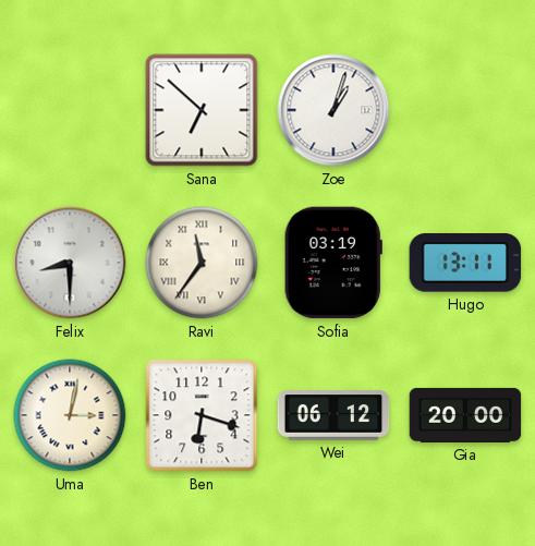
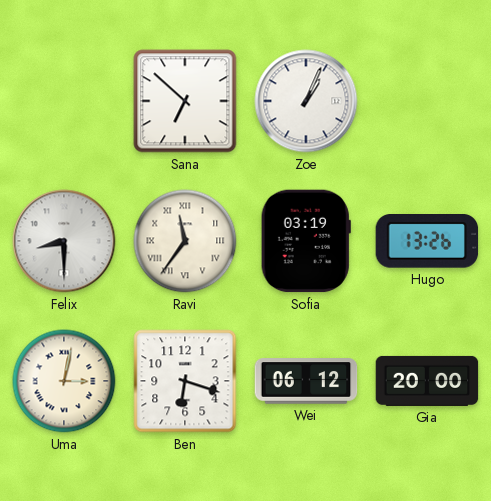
Zoe: 1:03 -> 1:04
Hugo: 13:11 -> 13:26
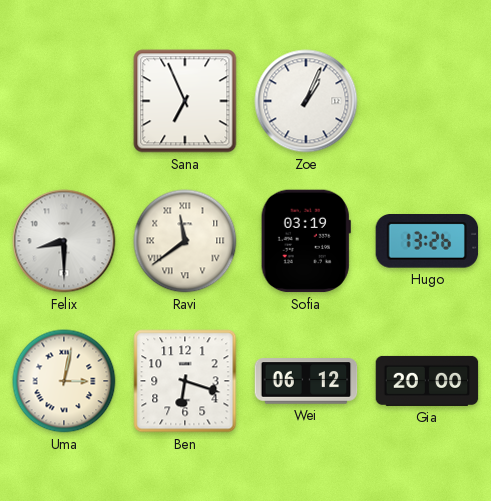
Sana: 6:52 -> 6:56
Ravi: 11:36 -> 11:39
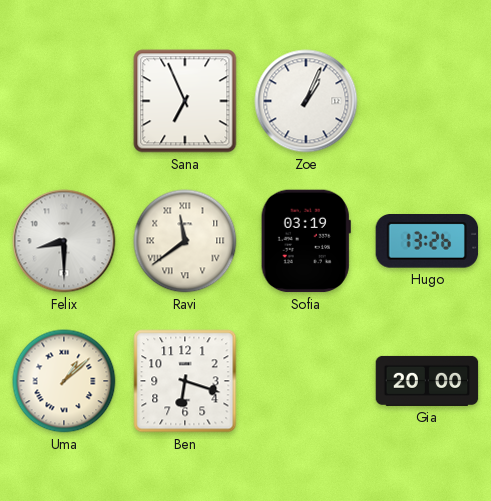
Uma: 3:02 -> 1:08
Wei: 06:12 -> none
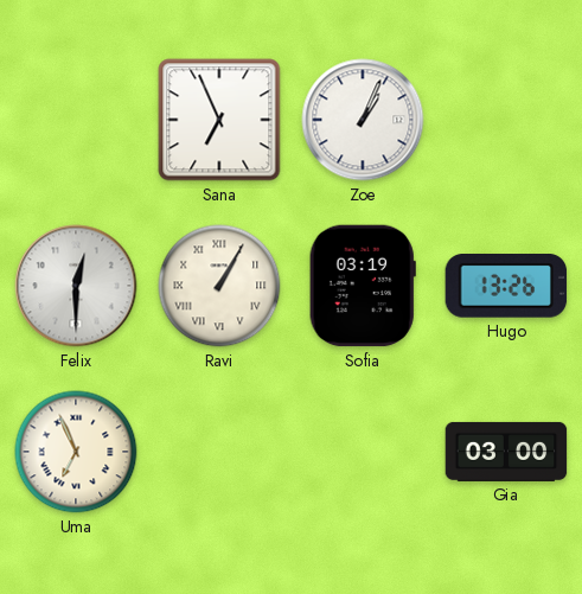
Felix: 8:30 -> 12:30
Ravi: 11:39 -> 1:05
Uma: 1:08 -> 6:56
Ben: 6:18 -> none
Gia: 20:00 -> 03:00
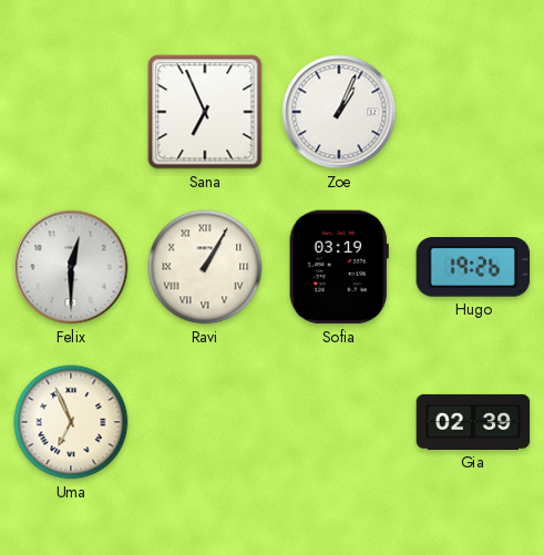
Hugo: 13:26 -> 19:26
Gia: 03:00 -> 02:39
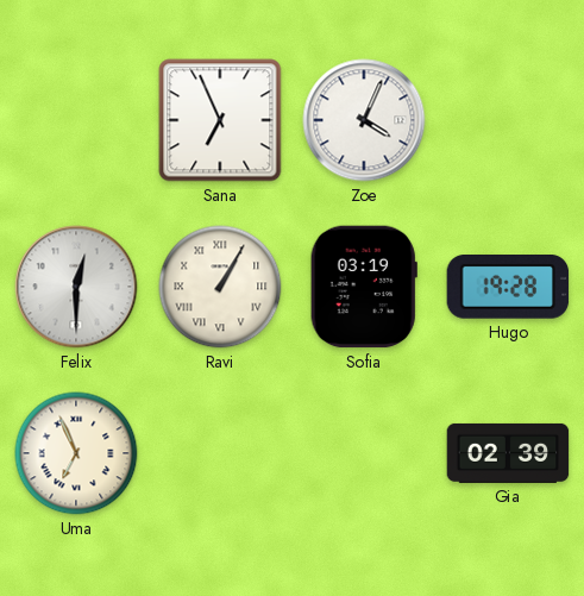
Zoe: 1:04 -> 4:04
Hugo: 19:26 -> 19:28
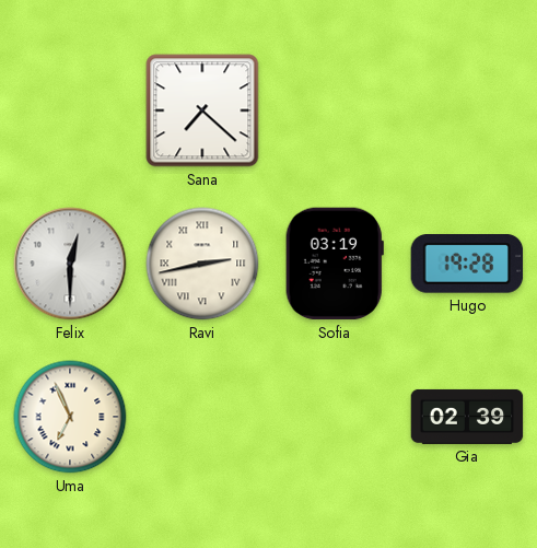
Sana: 6:56 -> 7:22
Zoe: 4:04 -> none
Ravi: 1:05 -> 2:43
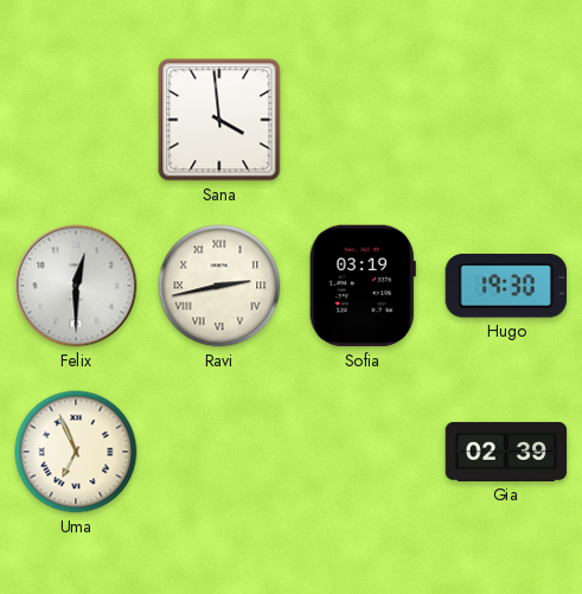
Sana: 7:22 -> 3:59
Hugo: 19:28 -> 19:30
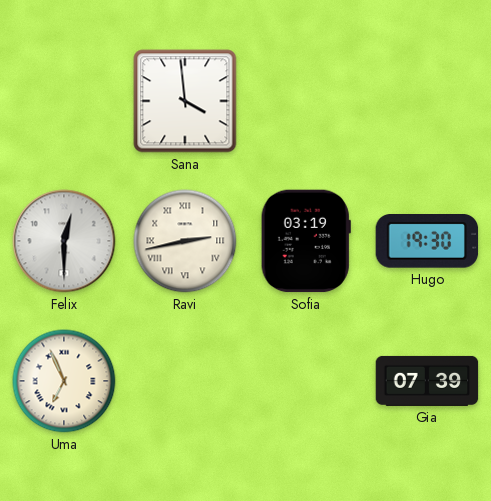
Gia: 02:39 -> 07:39
